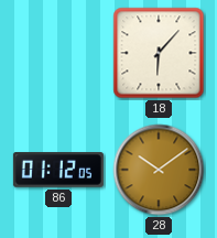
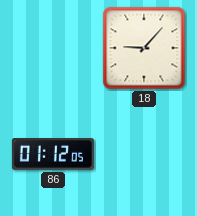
18: 6:07 -> 9:07
28: 10:09 -> none
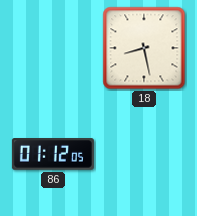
18: 9:07 -> 8:28
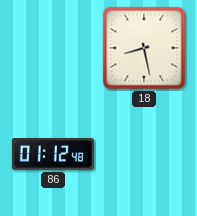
86: 01:12:05 -> 01:12:48
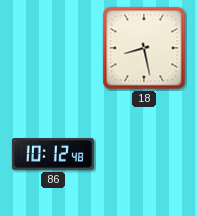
86: 01:12 -> 10:12
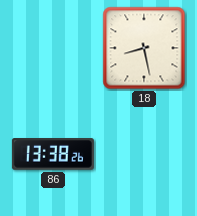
86: 10:12 -> 13:38
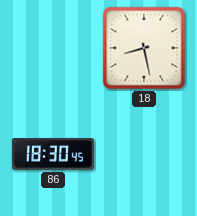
86: 13:38 -> 18:30
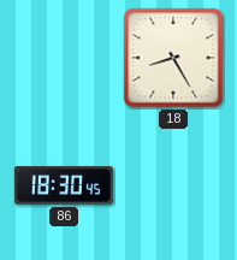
18: 8:28 -> 8:25
